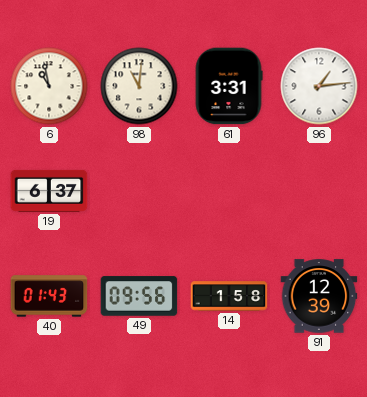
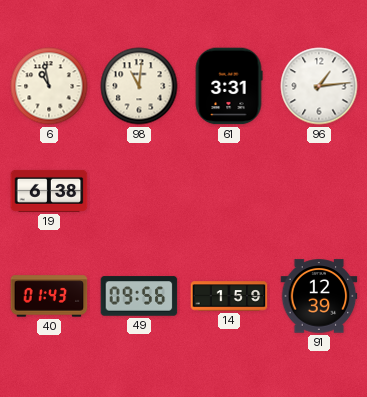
19: 6:37 -> 6:38
14: 1:58 -> 1:59
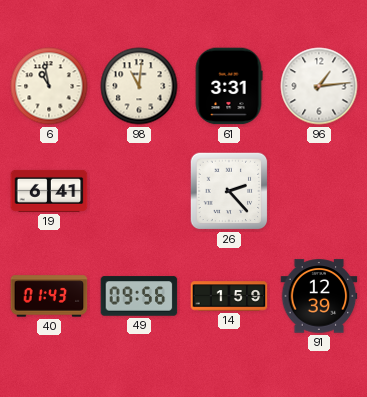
19: 6:38 -> 6:41
26: none -> 2:23
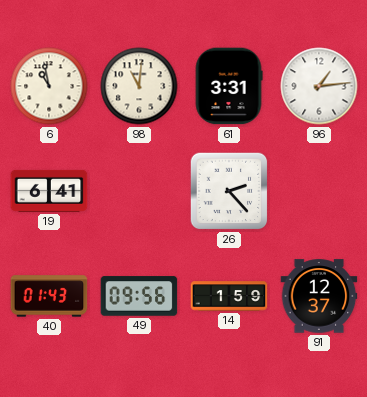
91: 12:39 -> 12:37
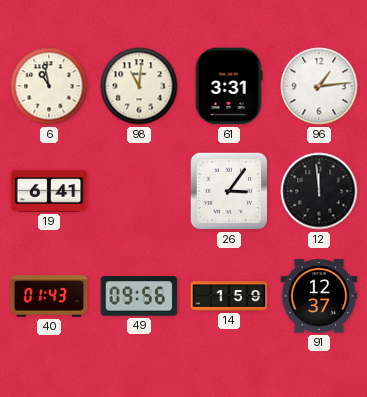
26: 2:23 -> 3:06
12: none -> 11:59
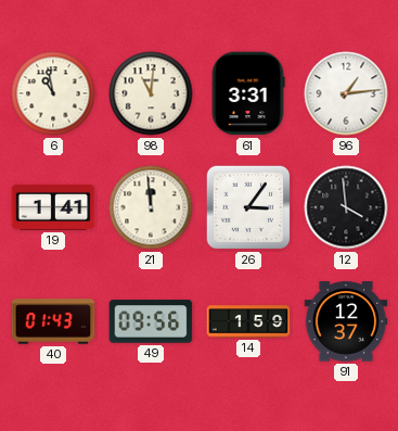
19: 6:41 -> 1:41
21: none -> 11:59
12: 11:59 -> 3:59
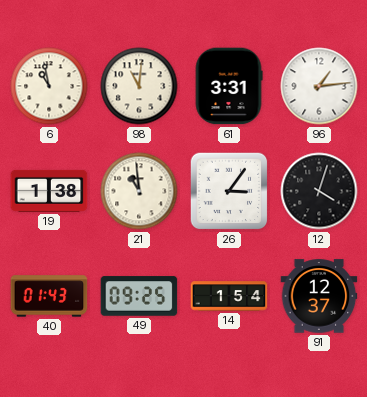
19: 1:41 -> 1:38
21: 11:59 -> 10:59
12: 3:59 -> 4:03
49: 09:56 -> 09:25
14: 1:59 -> 1:54
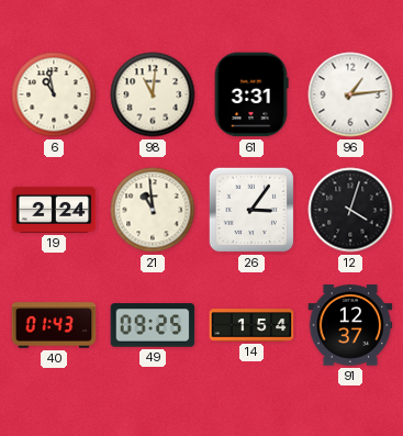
19: 1:38 -> 2:24
